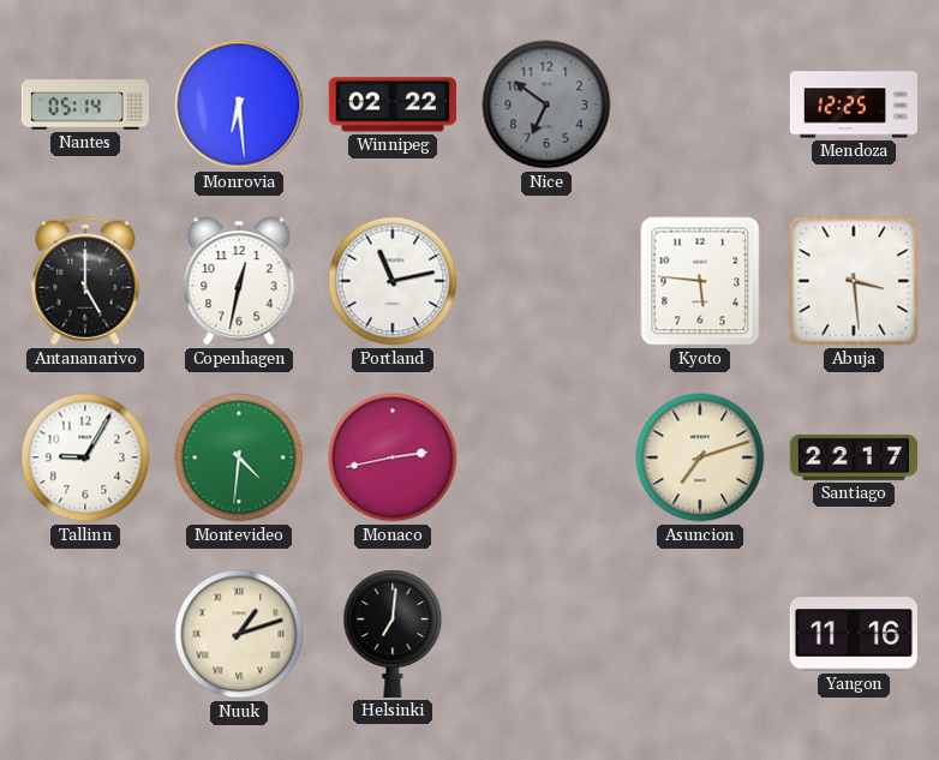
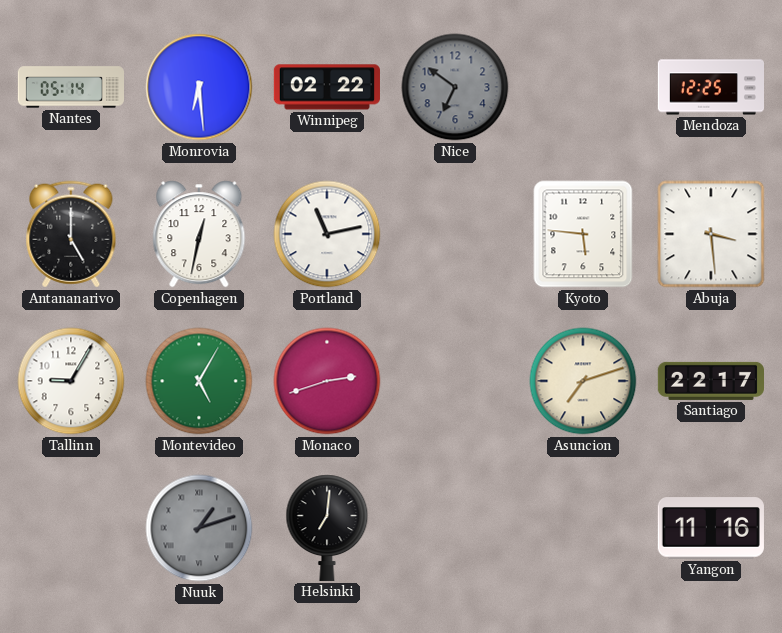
Montevideo: 4:31 -> 5:05
Monaco: 2:43 -> 2:42
Nuuk dial: cream -> grey
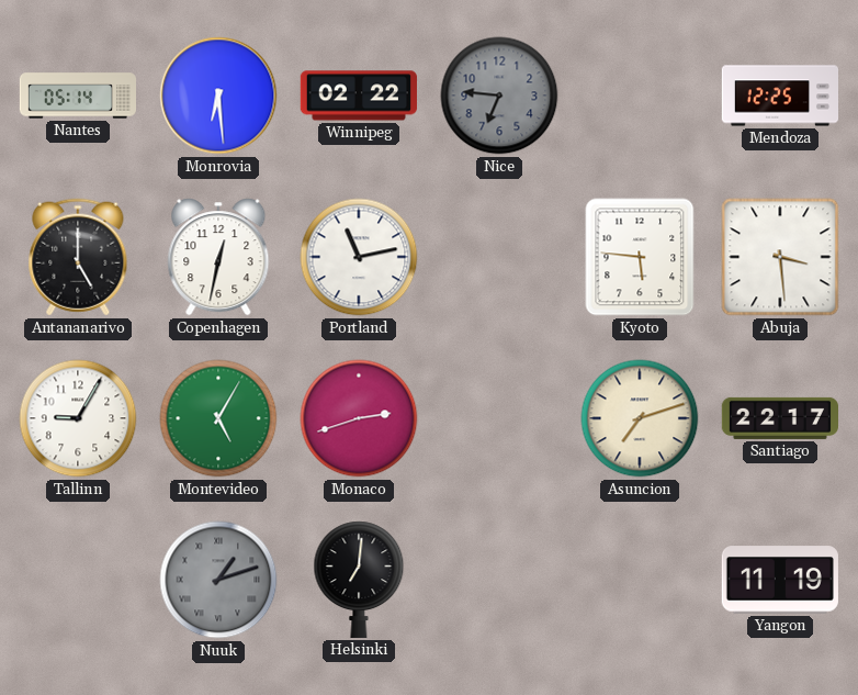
Nice: 6:51 -> 6:46
Yangon: 11:16 -> 11:19
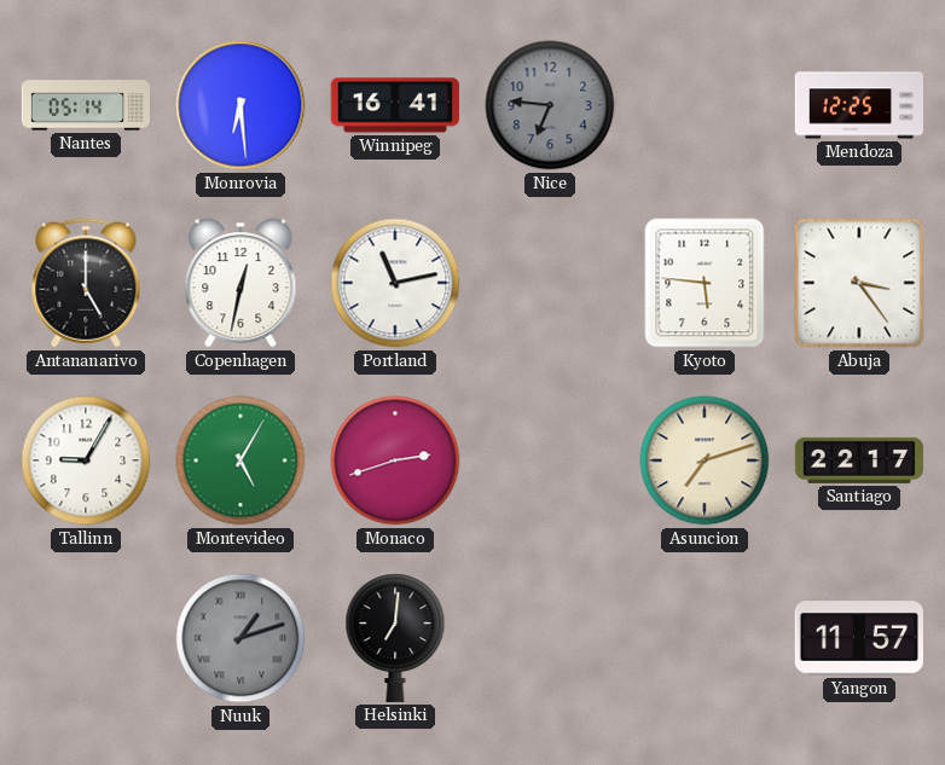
Winnipeg: 02:22 -> 16:41
Abuja: 3:29 -> 3:24
Yangon: 11:19 -> 11:57
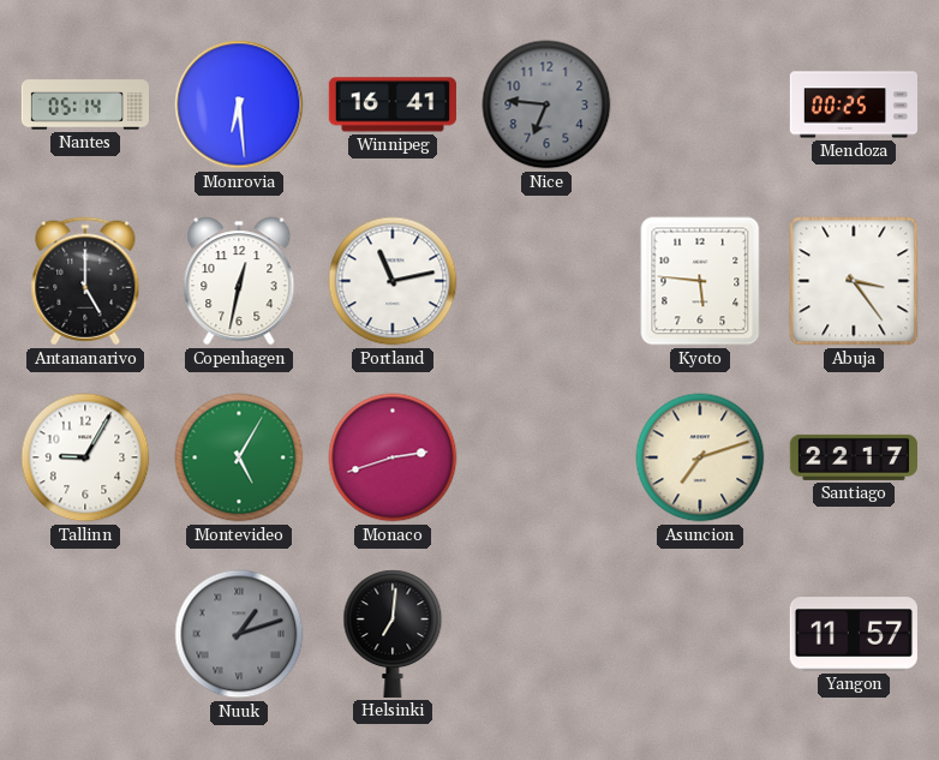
Mendoza: 12:25 -> 00:25
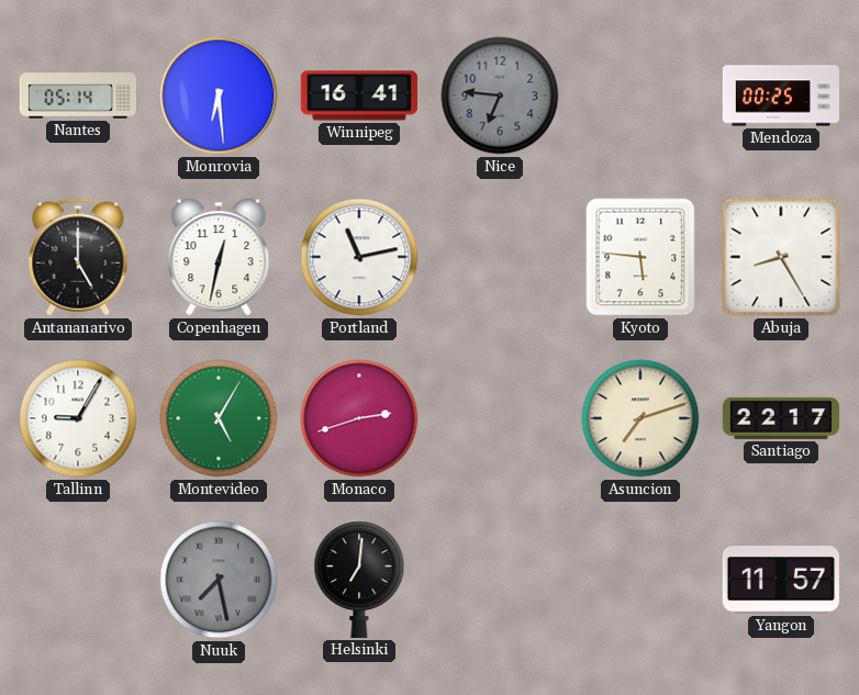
Abuja: 3:24 -> 8:25
Nuuk: 1:12 -> 7:28
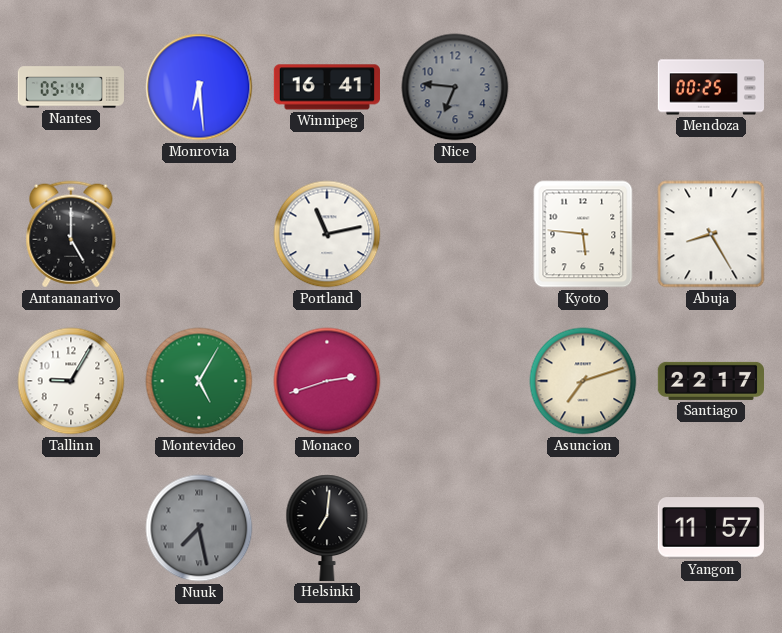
Copenhagen: 12:32 -> none
